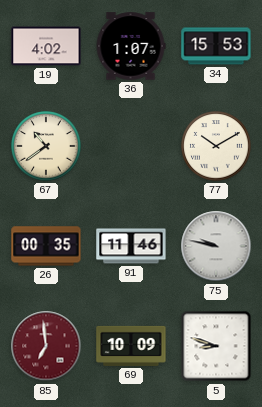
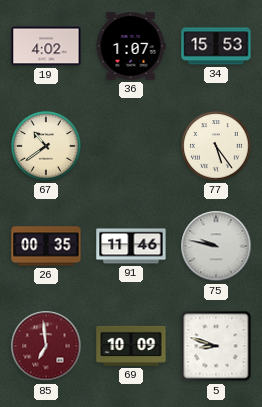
77: 10:10 -> 5:24
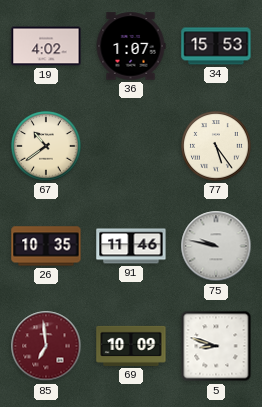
26: 00:35 -> 10:35
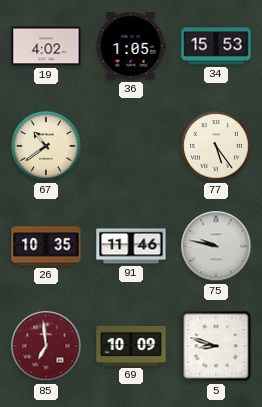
36: 1:07 -> 1:05
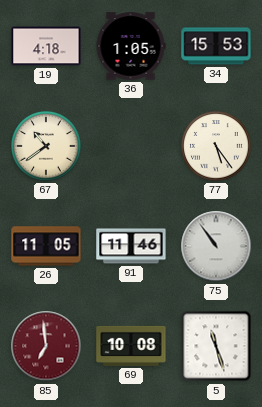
19: 4:02 -> 4:18
26: 10:35 -> 11:05
75: 9:47 -> 10:54
69: 10:09 -> 10:08
5: 8:48 -> 11:27
